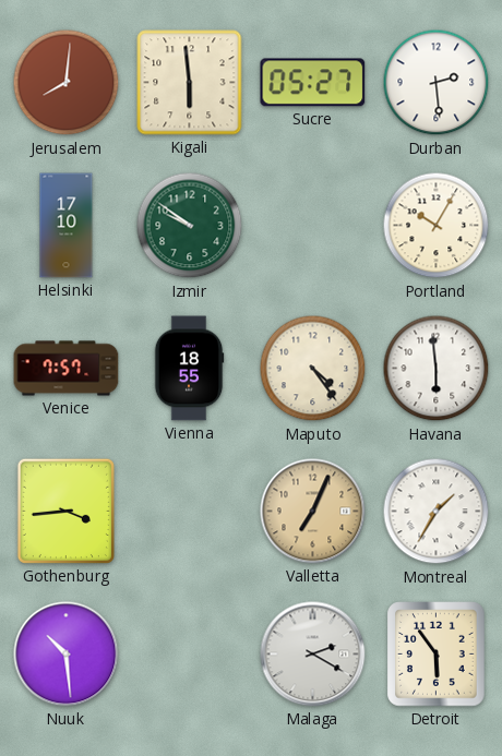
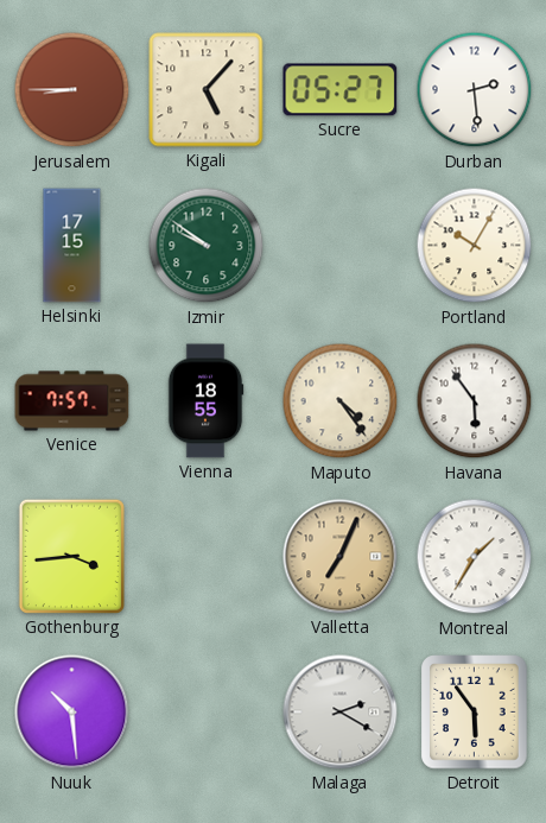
Jerusalem: 8:01 -> 8:45
Kigali: 5:59 -> 5:07
Helsinki: 17:10 -> 17:15
Havana: 5:59 -> 5:54
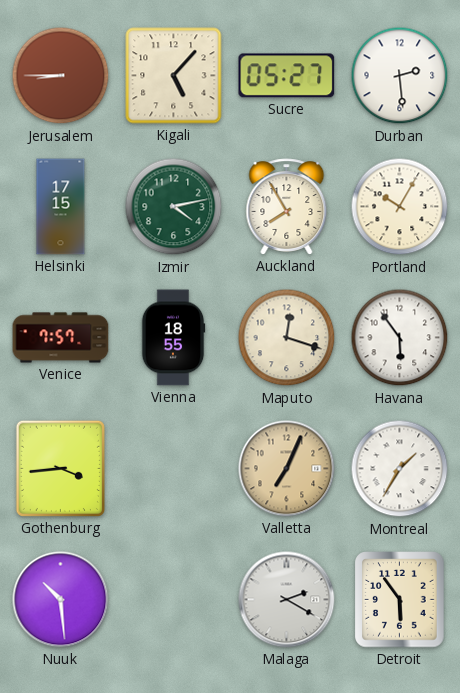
Izmir: 9:51 -> 4:13
Auckland: none -> 7:55
Maputo: 4:24 -> 12:18
